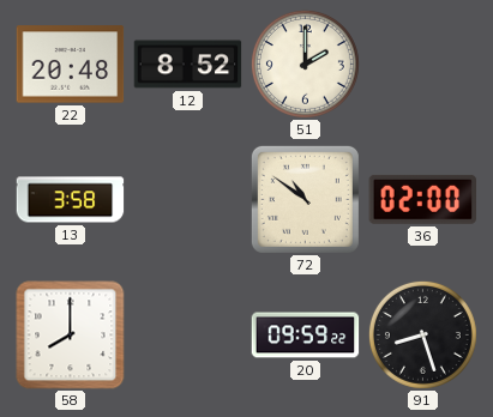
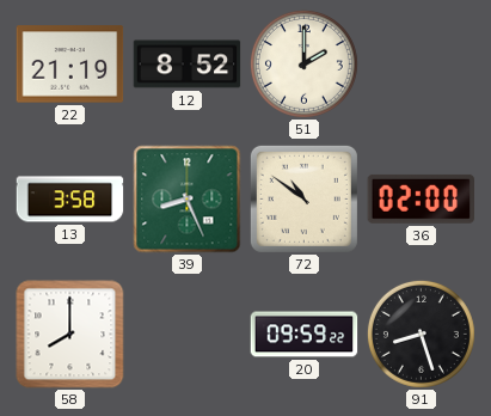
22: 20:48 -> 21:19
39: none -> 8:26
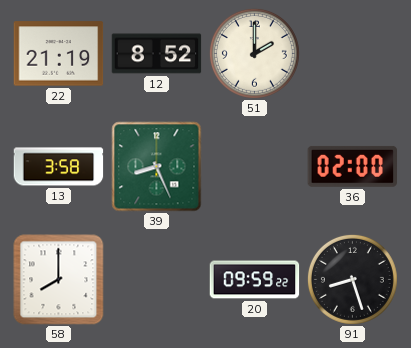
72: 10:51 -> none
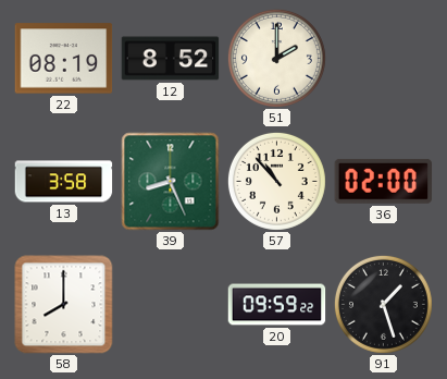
22: 21:19 -> 08:19
57: none -> 10:53
91: 8:27 -> 1:27
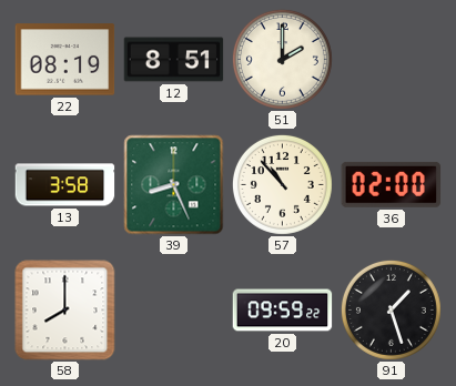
12: 8:52 -> 8:51
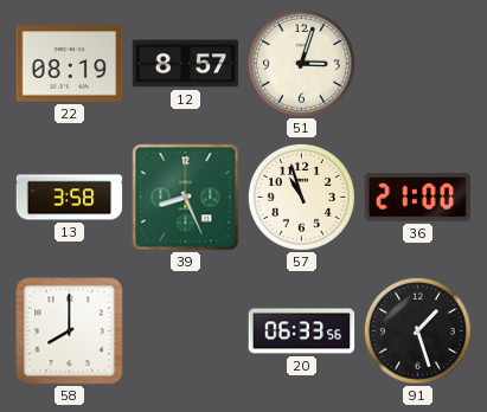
12: 8:51 -> 8:57
51: 2:00 -> 3:03
57: 10:53 -> 10:57
36: 02:00 -> 21:00
20: 09:59 -> 06:33
